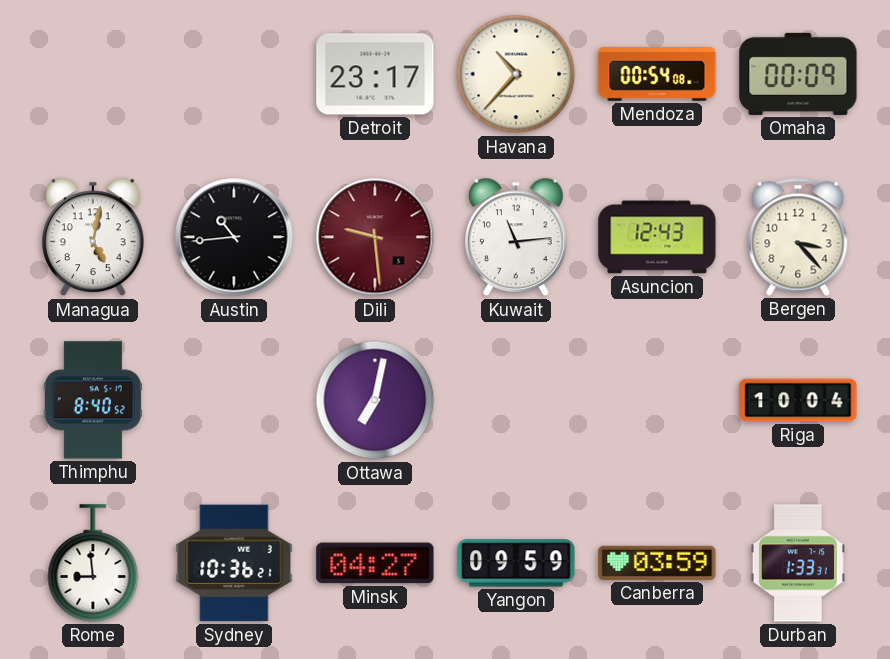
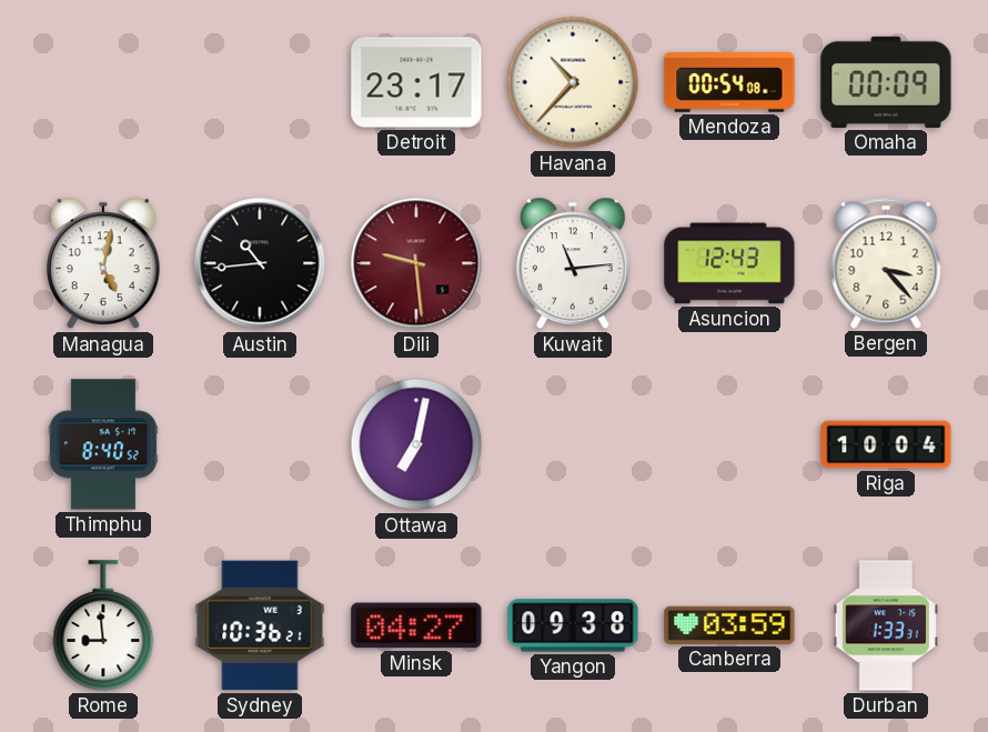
Yangon: 09:59 -> 09:38
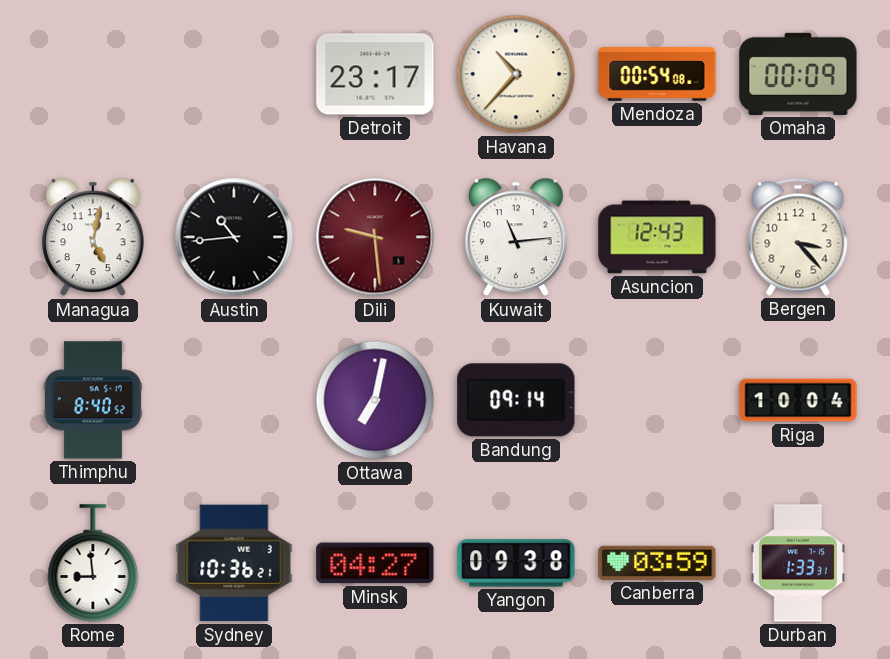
Bandung: none -> 09:14
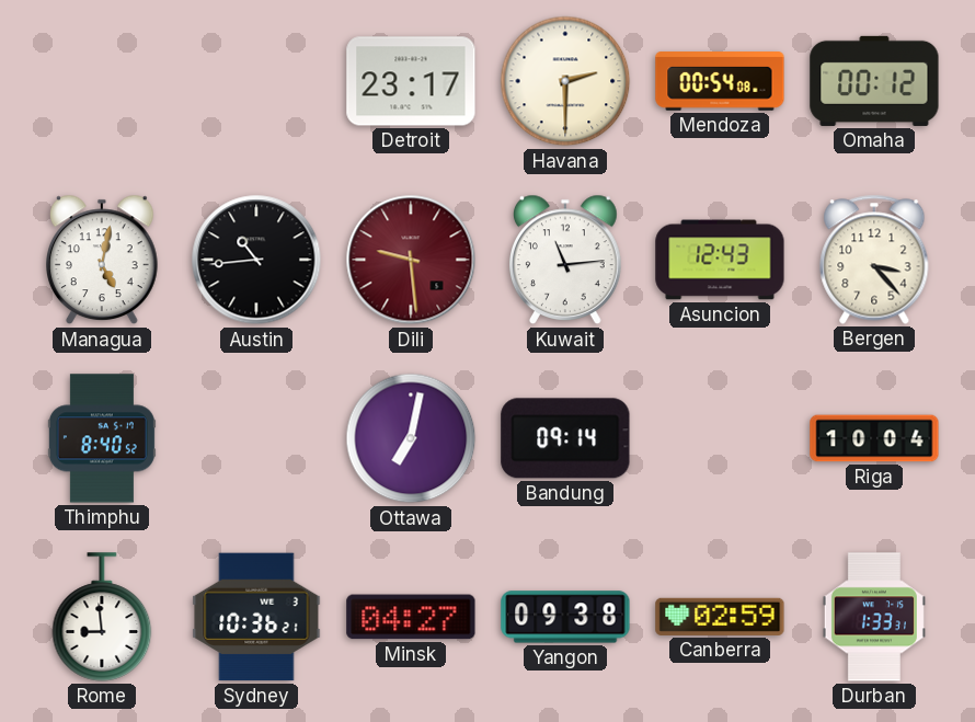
Havana: 10:37 -> 2:30
Omaha: 00:09 -> 00:12
Canberra: 03:59 -> 02:59
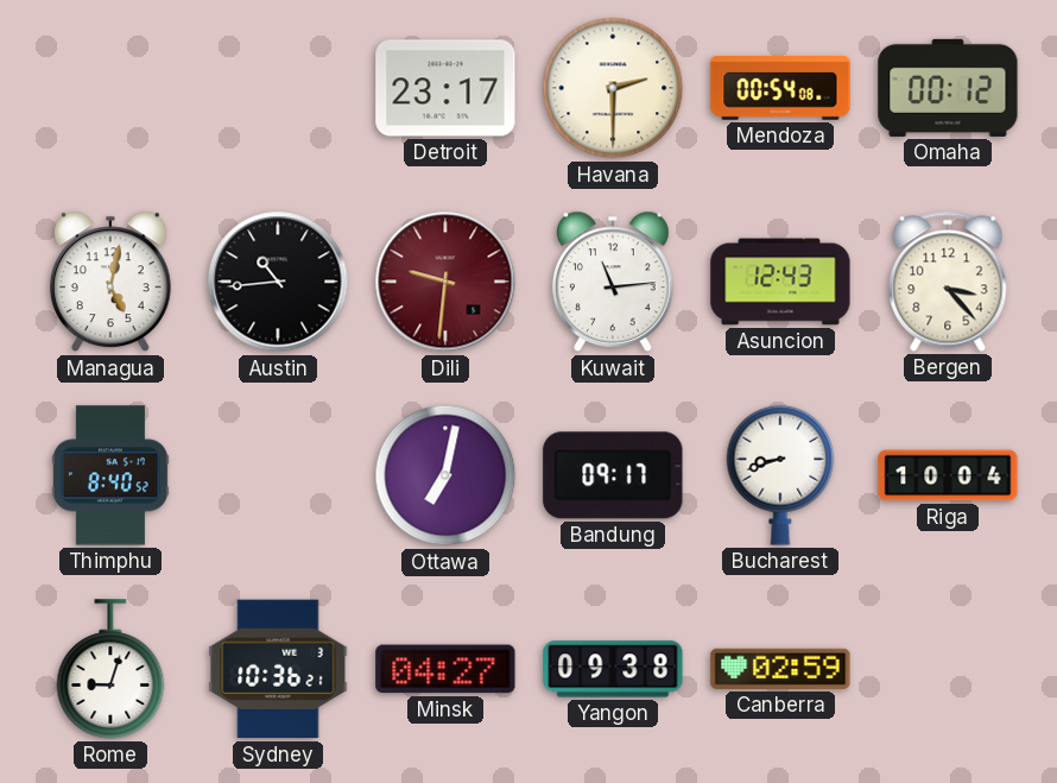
Dili: 9:29 -> 9:31
Bandung: 09:14 -> 09:17
Bucharest: none -> 8:42
Rome: 8:59 -> 9:03
Durban: 1:33 -> none
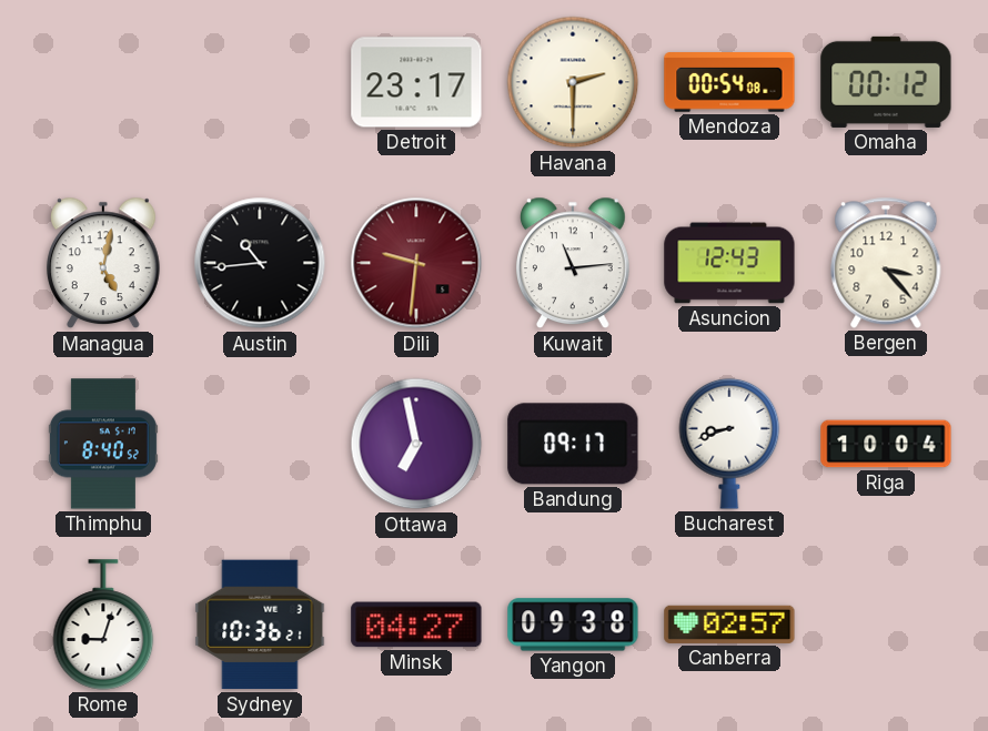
Ottawa: 7:02 -> 6:58
Canberra: 02:59 -> 02:57
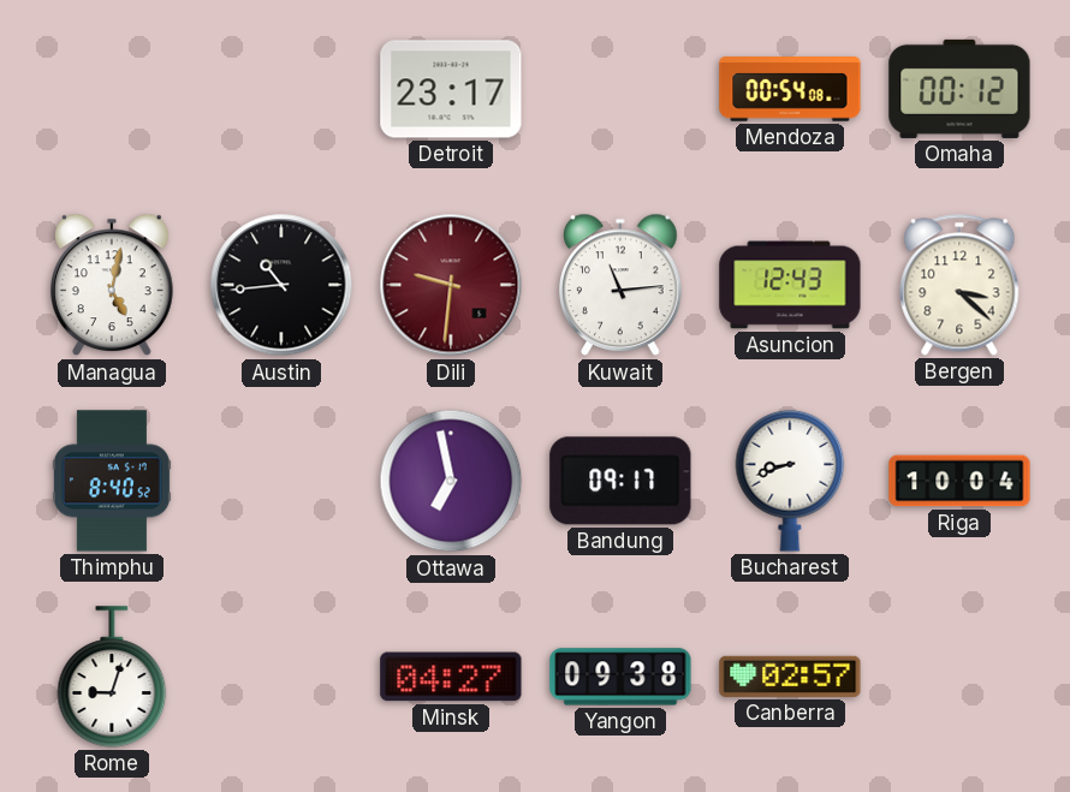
Havana: 2:30 -> none
Bergen: 3:23 -> 3:22
Sydney: 10:36 -> none
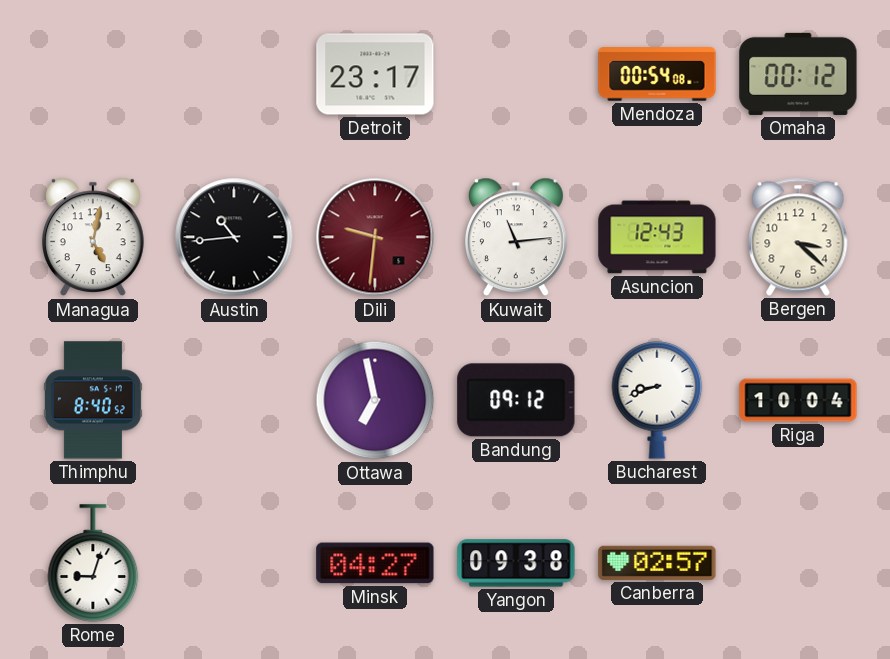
Bandung: 09:17 -> 09:12
